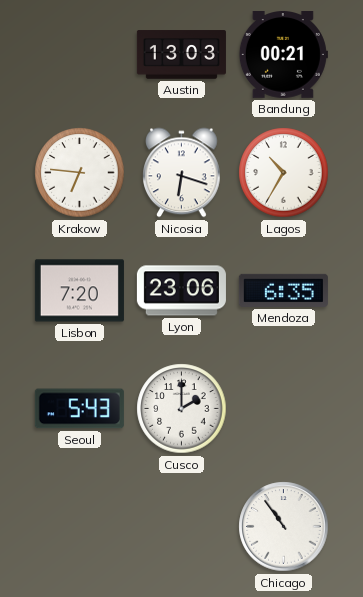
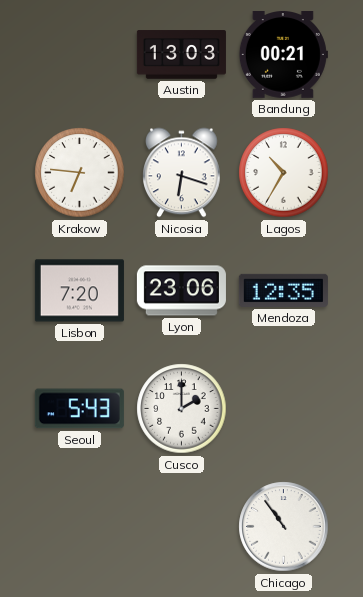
Mendoza: 6:35 -> 12:35
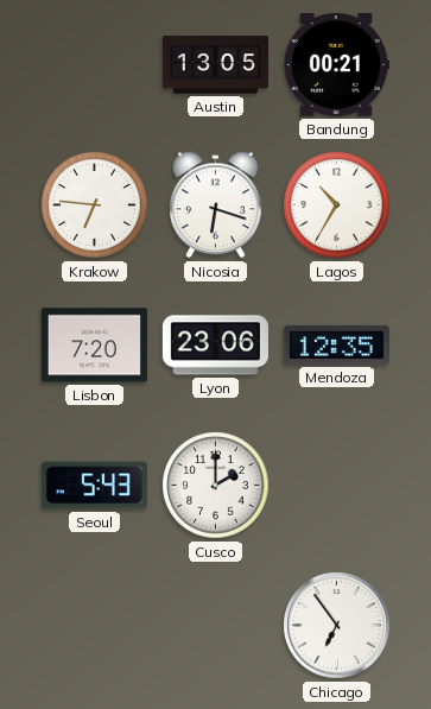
Austin: 13:03 -> 13:05
Chicago: 10:54 -> 6:54
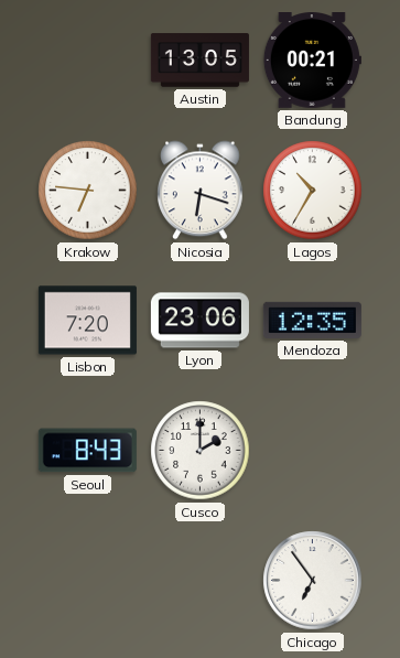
Seoul: 5:43 -> 8:43
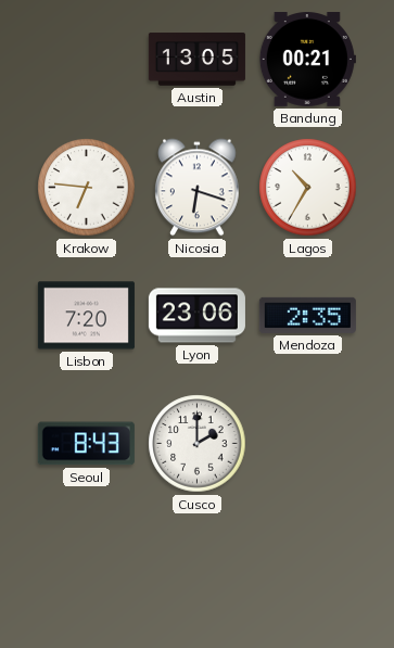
Mendoza: 12:35 -> 2:35
Chicago: 6:54 -> none
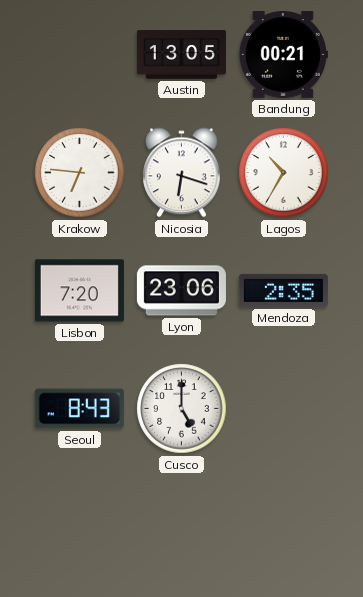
Cusco: 2:00 -> 5:00
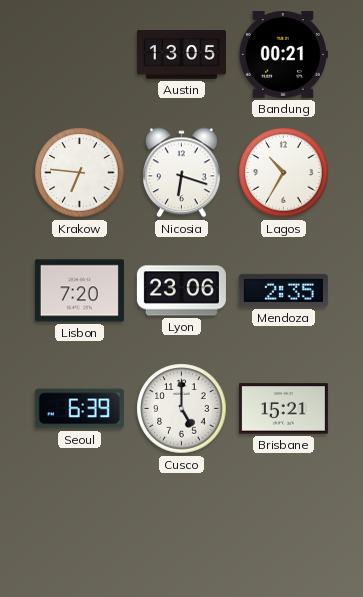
Seoul: 8:43 -> 6:39
Brisbane: none -> 15:21
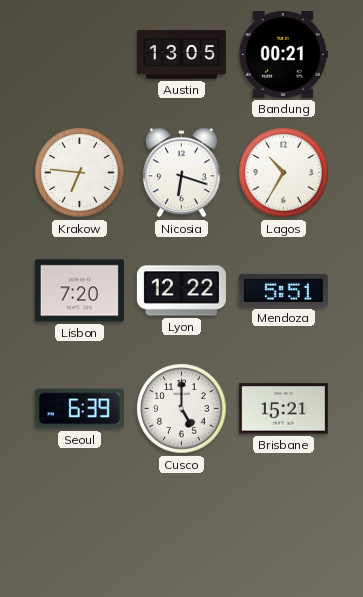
Lyon: 23:06 -> 12:22
Mendoza: 2:35 -> 5:51
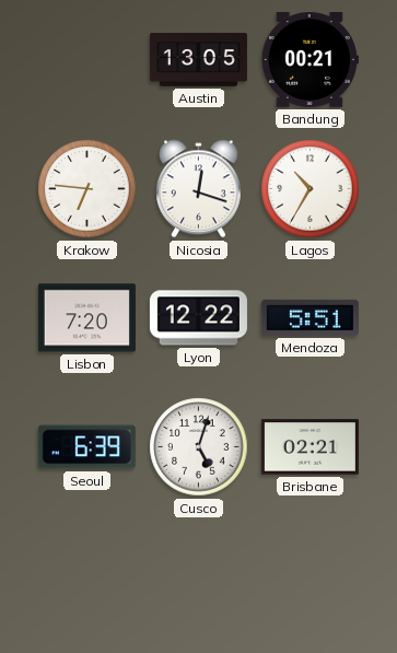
Nicosia: 6:18 -> 12:18
Cusco: 5:00 -> 5:03
Brisbane: 15:21 -> 02:21
